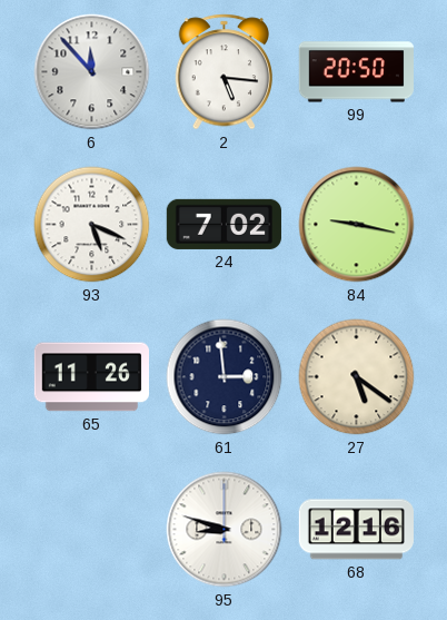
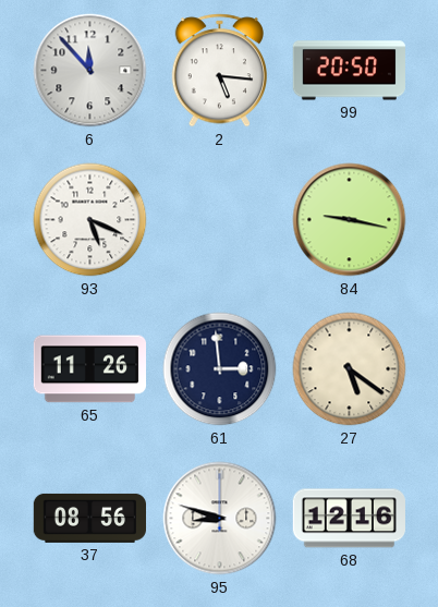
24: 7:02 -> none
37: none -> 08:56
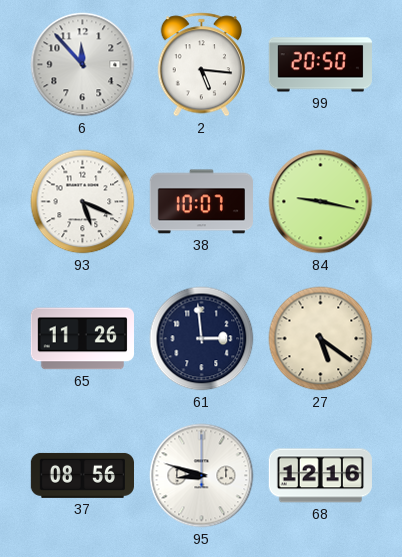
38: none -> 10:07
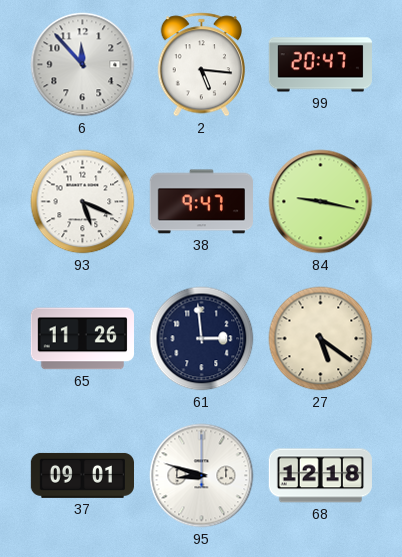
99: 20:50 -> 20:47
38: 10:07 -> 9:47
37: 08:56 -> 09:01
68: 12:16 -> 12:18
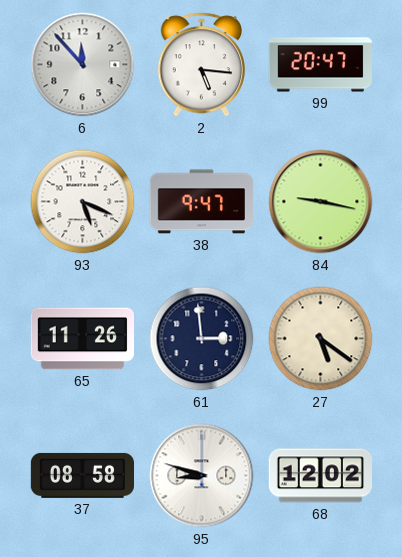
37: 09:01 -> 08:58
68: 12:18 -> 12:02
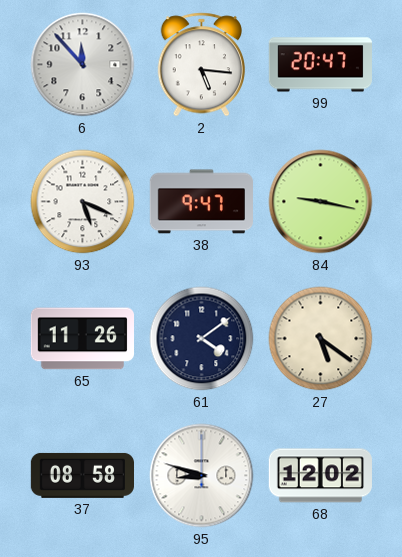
61: 2:59 -> 4:09
